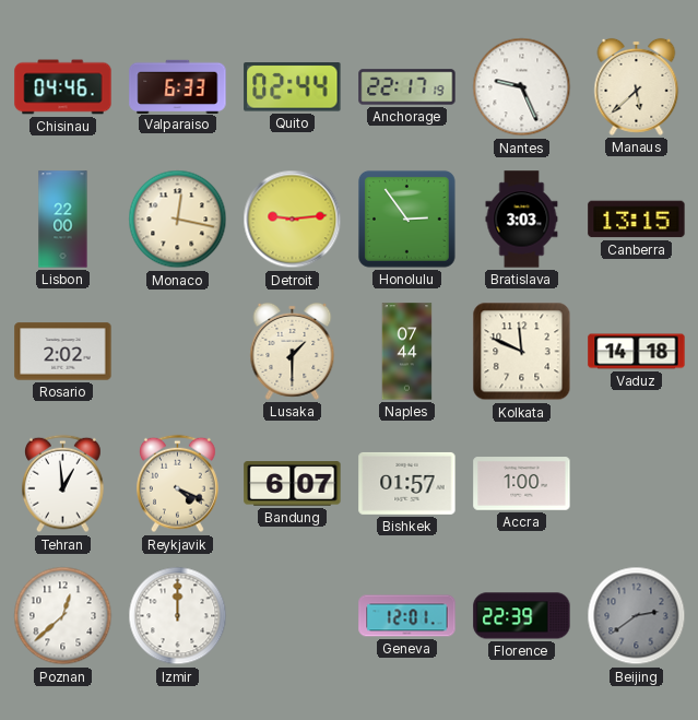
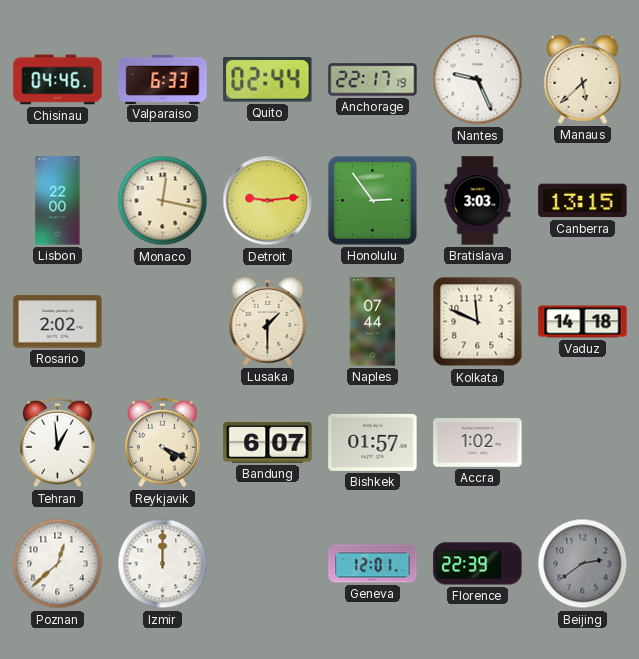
Accra: 1:00 -> 1:02
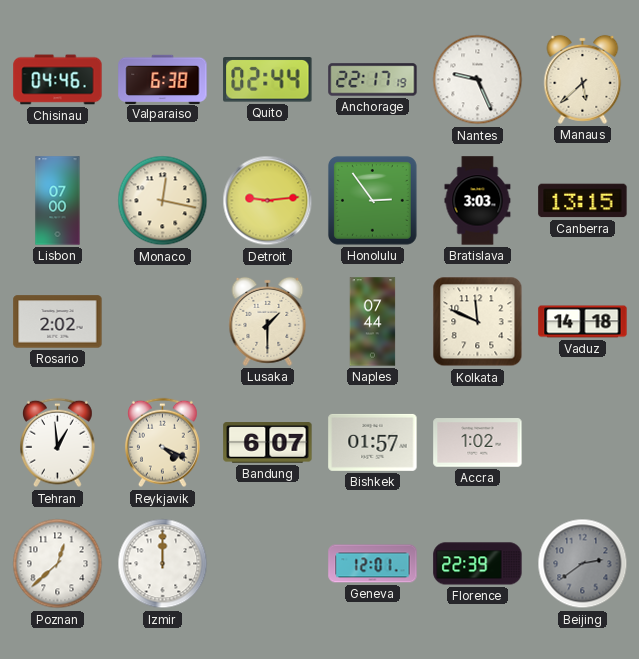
Valparaiso: 6:33 -> 6:38
Lisbon: 22:00 -> 07:00
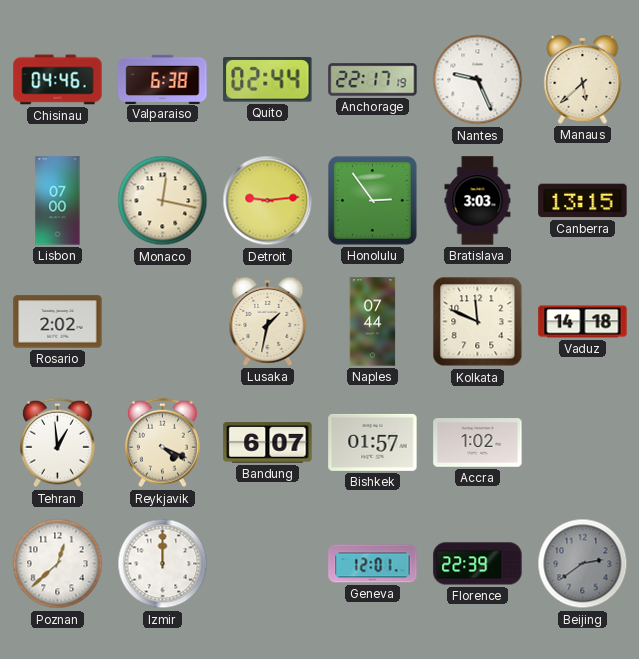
Lusaka: 1:30 -> 1:32
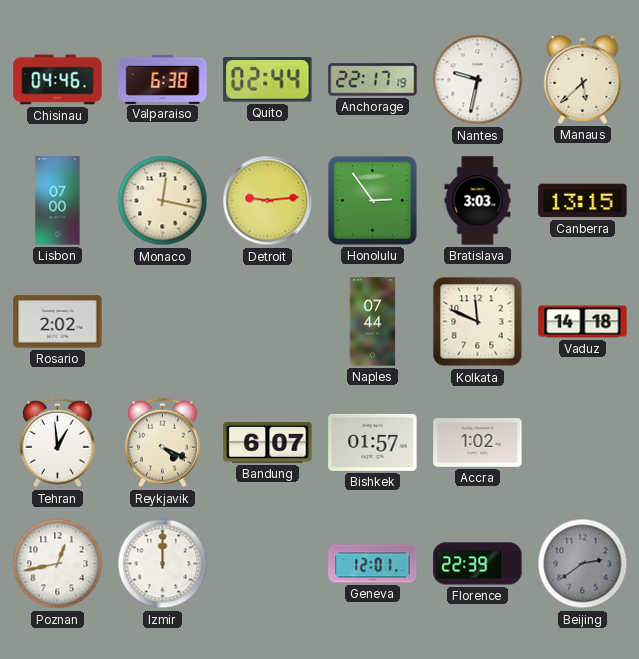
Nantes: 9:26 -> 9:32
Lusaka: 1:32 -> none
Poznan: 12:38 -> 12:43
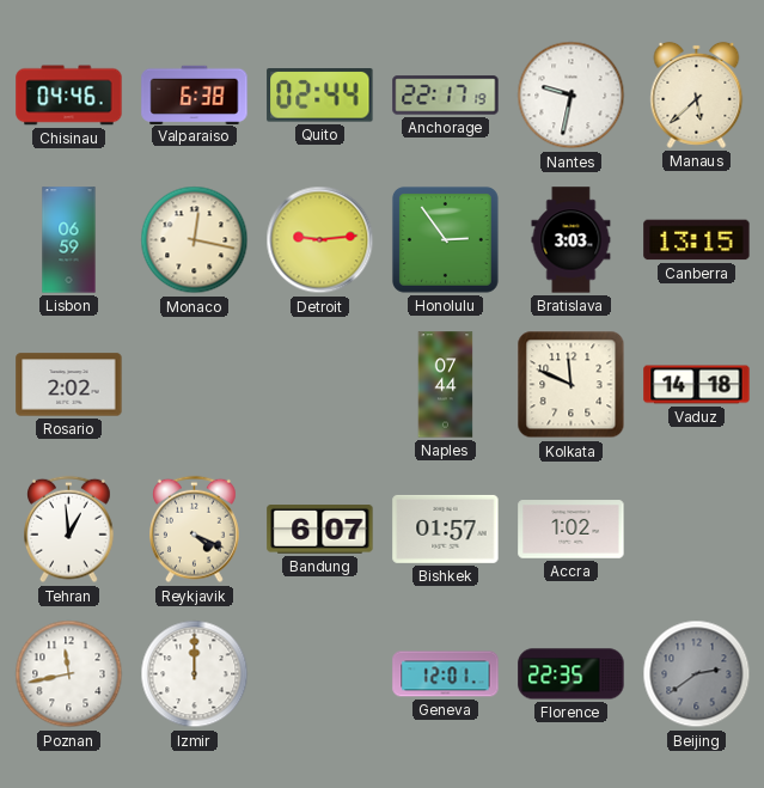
Lisbon: 07:00 -> 06:59
Poznan: 12:43 -> 11:43
Florence: 22:39 -> 22:35
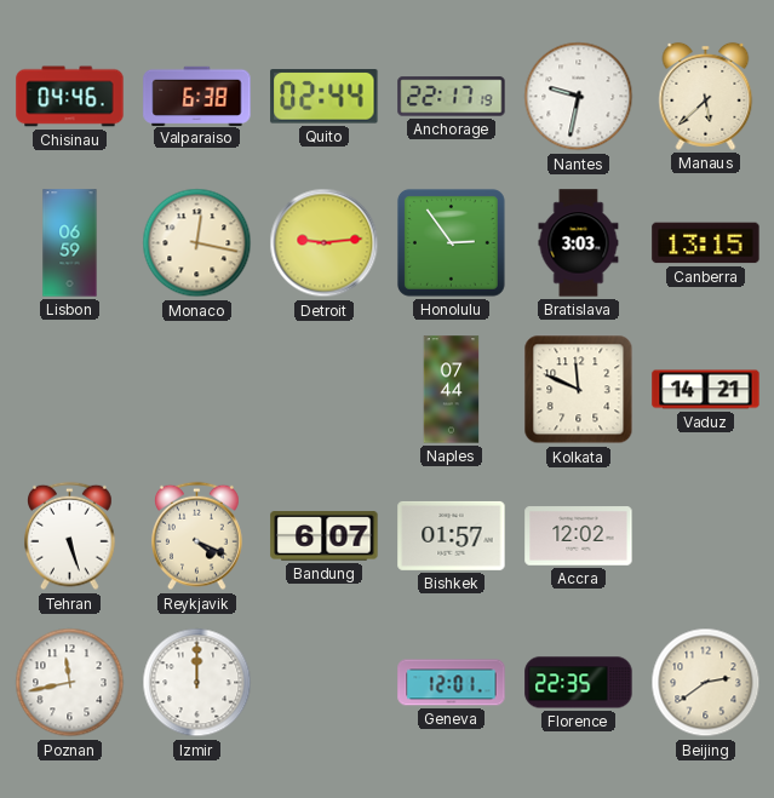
Rosario: 2:02 -> none
Vaduz: 14:18 -> 14:21
Tehran: 12:59 -> 5:27
Accra: 1:02 -> 12:02
Beijing dial: grey -> cream
